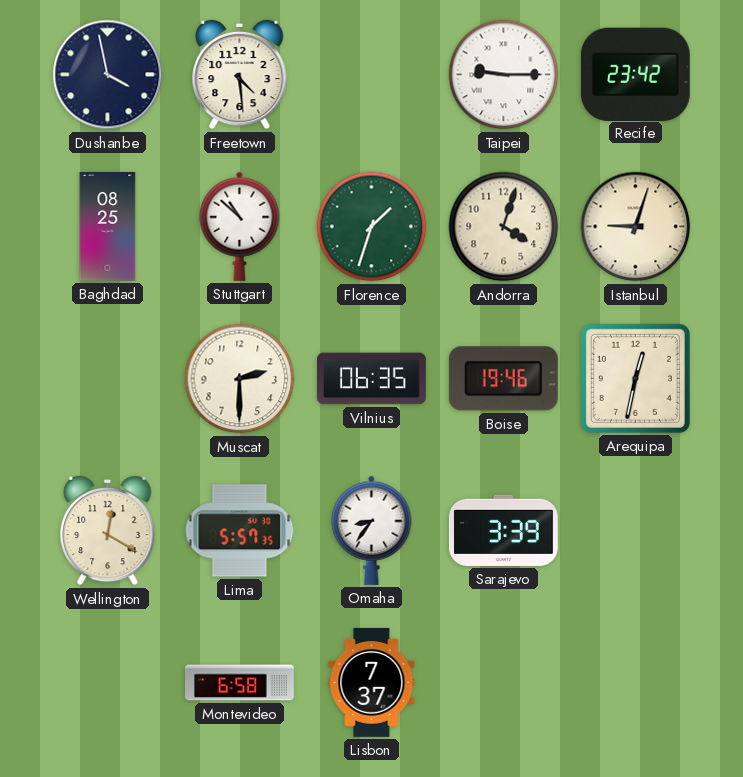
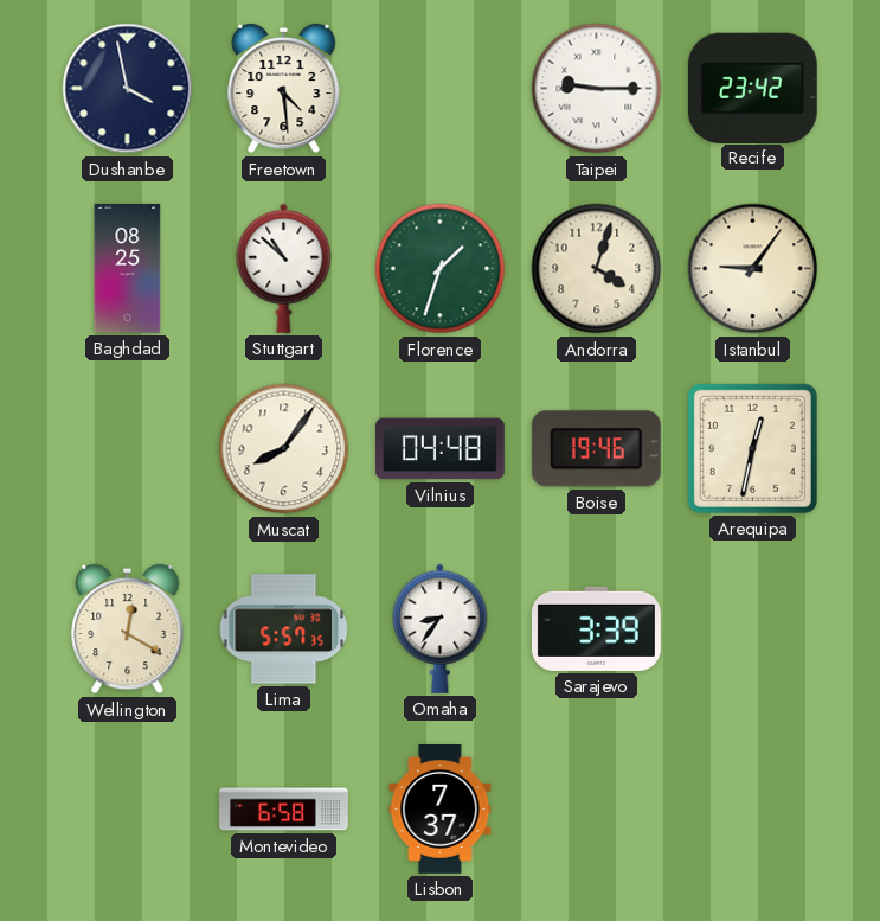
Istanbul: 9:03 -> 9:06
Muscat: 2:30 -> 8:06
Vilnius: 06:35 -> 04:48
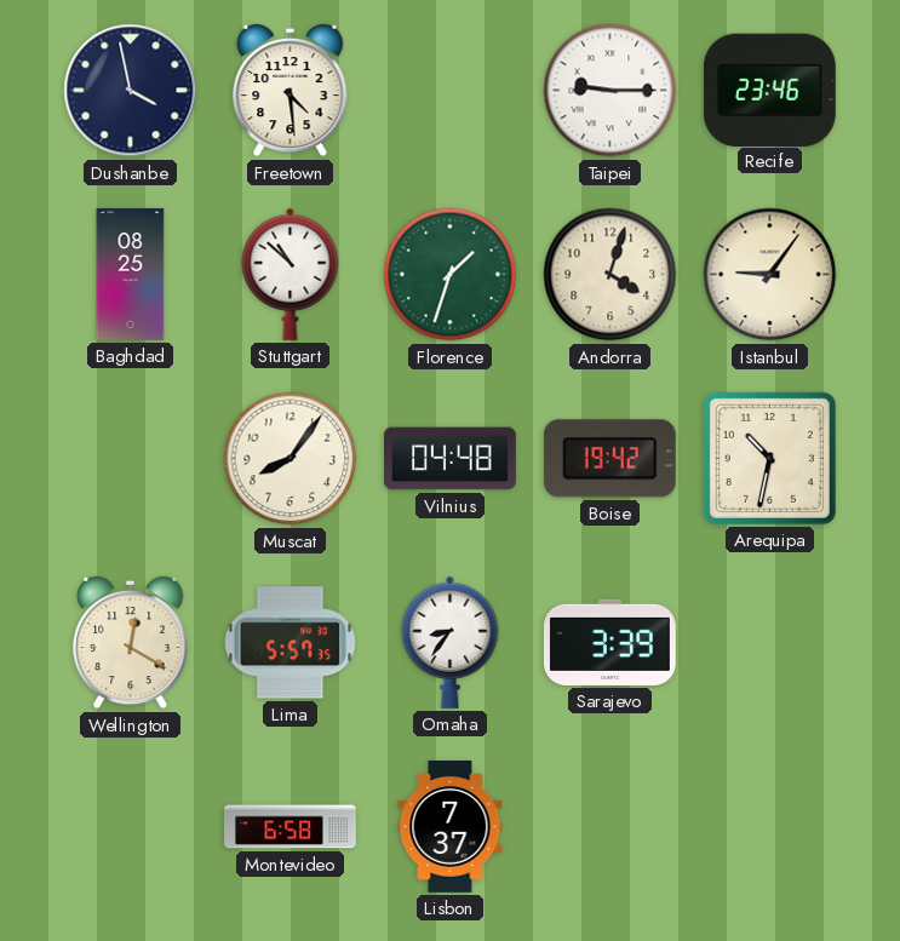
Recife: 23:42 -> 23:46
Boise: 19:46 -> 19:42
Arequipa: 12:32 -> 10:32
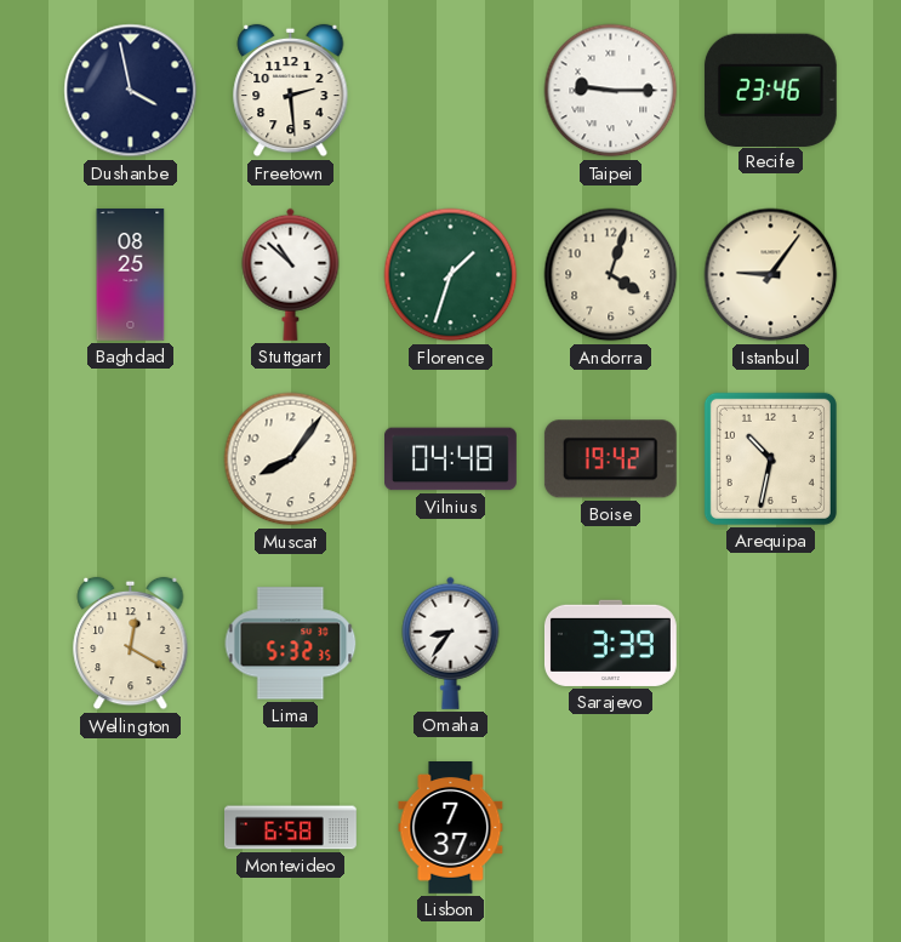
Freetown: 4:29 -> 2:29
Lima: 5:57 -> 5:32
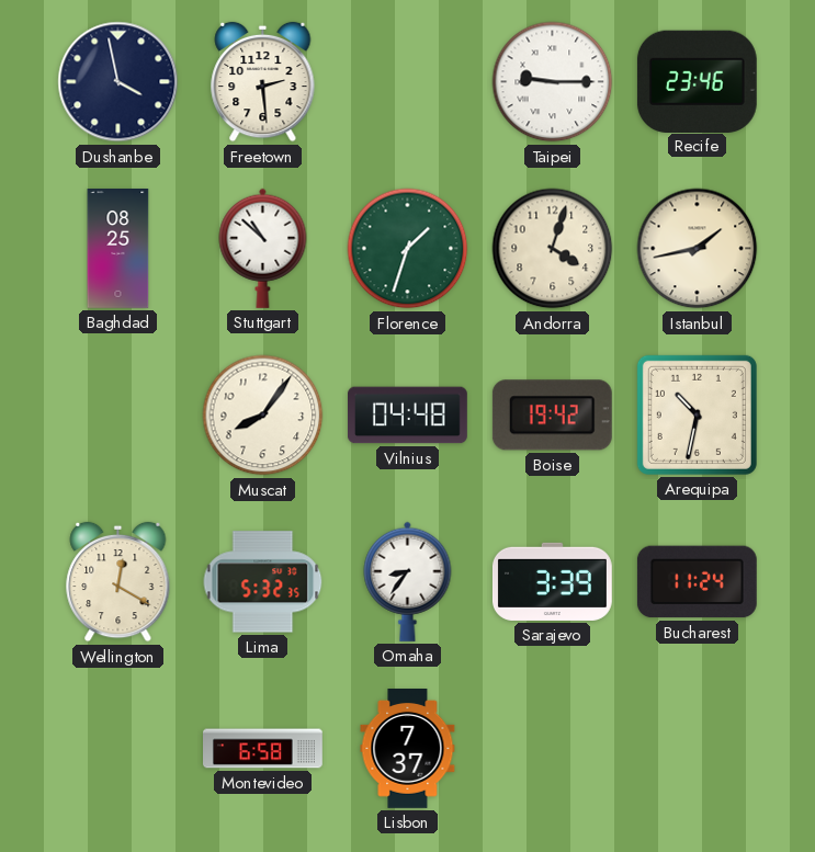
Istanbul: 9:06 -> 1:43
Bucharest: none -> 11:24
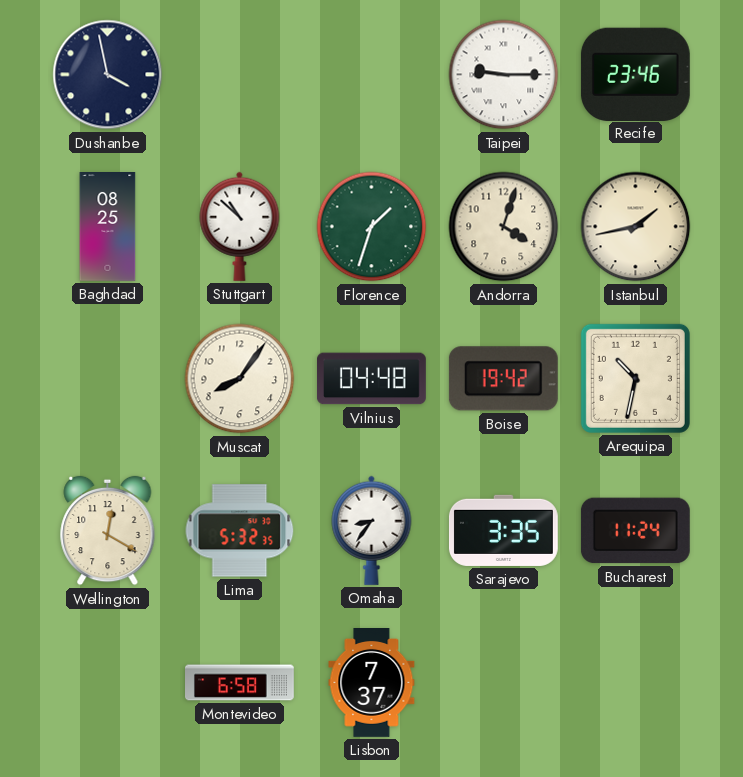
Freetown: 2:29 -> none
Sarajevo: 3:39 -> 3:35
